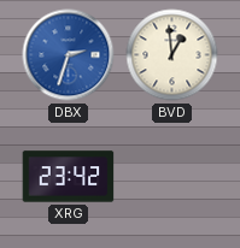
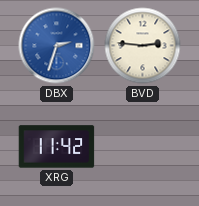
BVD: 12:59 -> 2:46
XRG: 23:42 -> 11:42
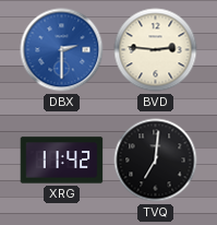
DBX: 2:33 -> 2:30
TVQ: none -> 7:01
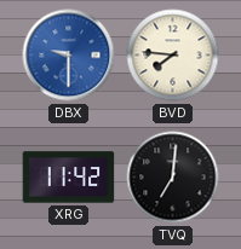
DBX: 2:30 -> 9:30
BVD: 2:46 -> 7:46
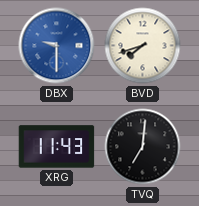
BVD: 7:46 -> 7:42
XRG: 11:42 -> 11:43
